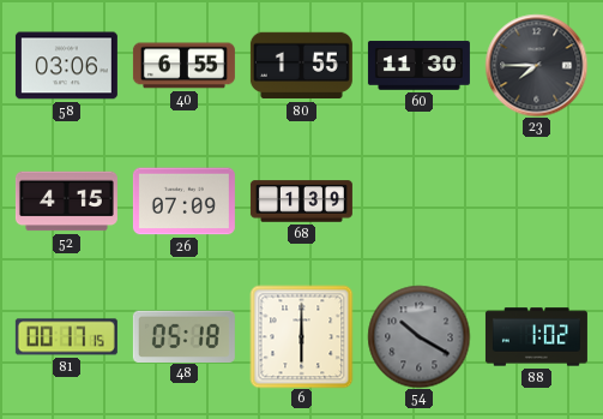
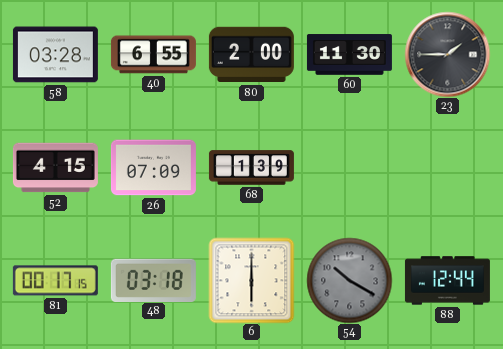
58: 03:06 -> 03:28
80: 1:55 -> 2:00
23: 7:45 -> 1:45
48: 05:18 -> 03:18
88: 1:02 -> 12:44
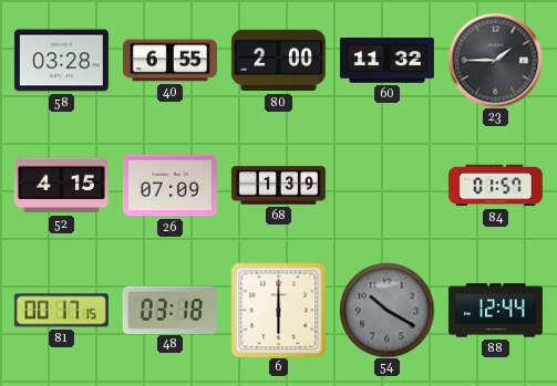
60: 11:30 -> 11:32
84: none -> 01:57
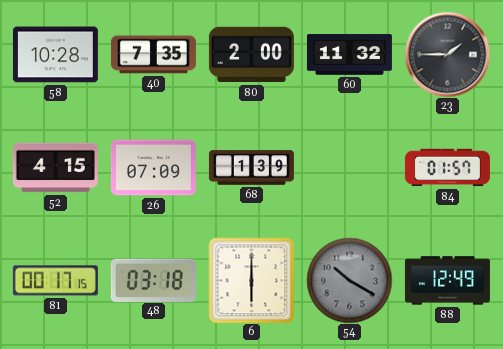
58: 03:28 -> 10:28
40: 6:55 -> 7:35
88: 12:44 -> 12:49
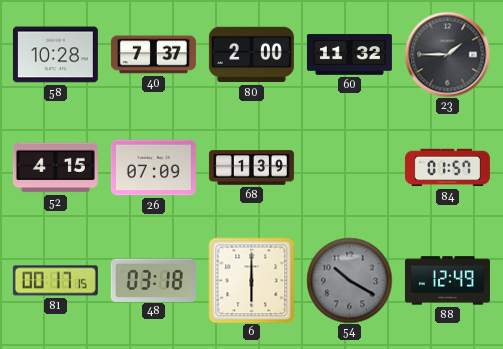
40: 7:35 -> 7:37
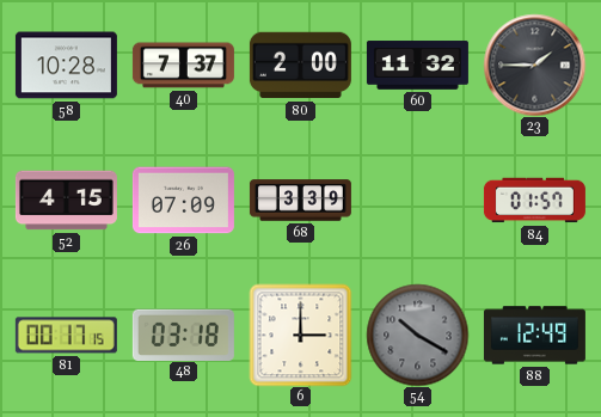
68: 1:39 -> 3:39
6: 6:00 -> 3:00
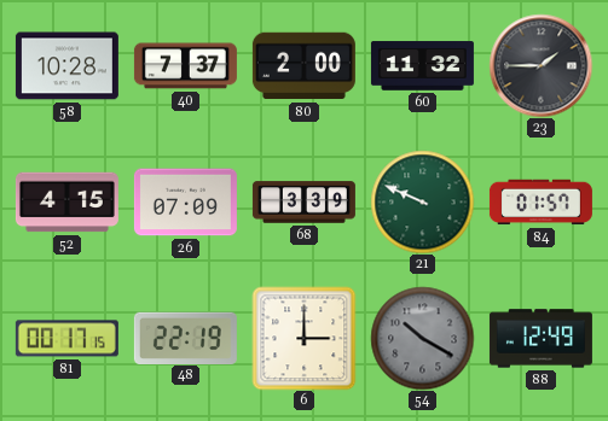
21: none -> 9:49
48: 03:18 -> 22:19
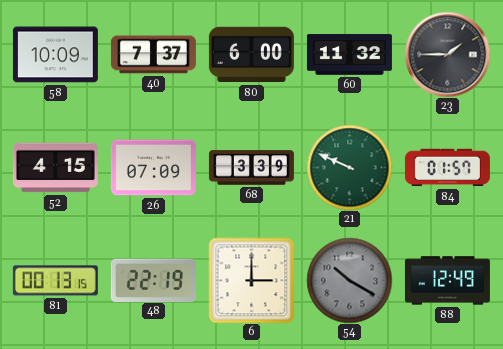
58: 10:28 -> 10:09
80: 2:00 -> 6:00
81: 00:17 -> 00:13
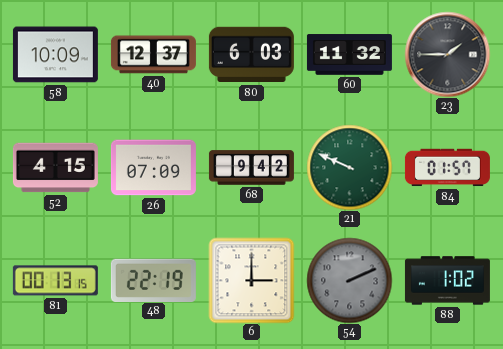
40: 7:37 -> 12:37
80: 6:00 -> 6:03
68: 3:39 -> 9:42
54: 10:20 -> 2:11
88: 12:49 -> 1:02
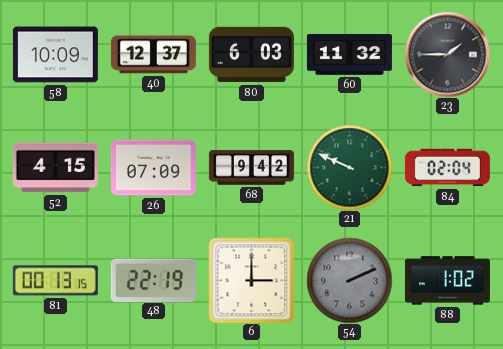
84: 01:57 -> 02:04
